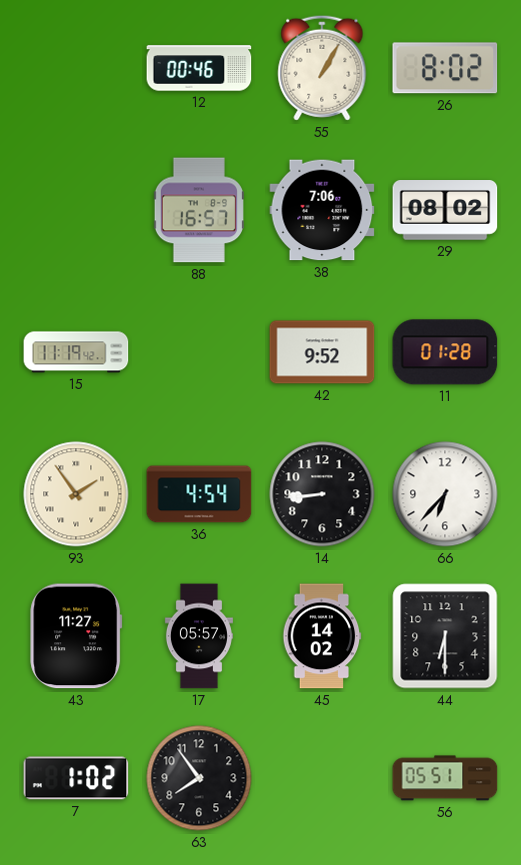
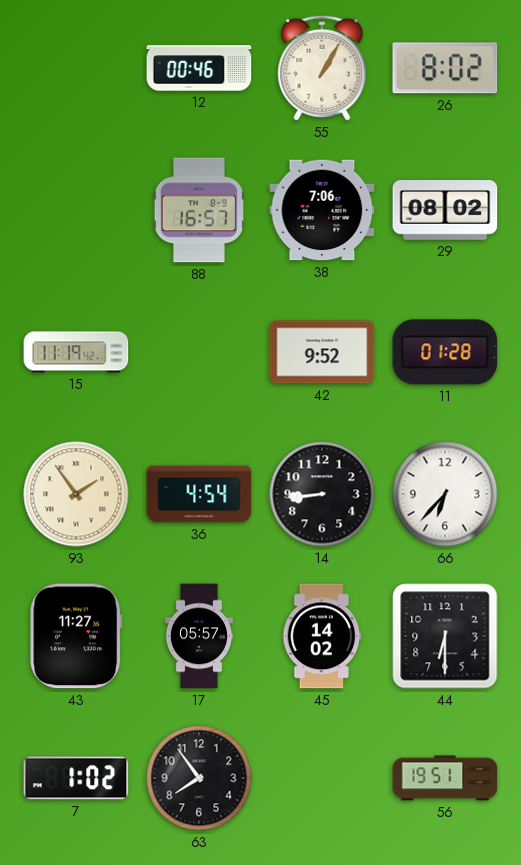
56: 05:51 -> 19:51
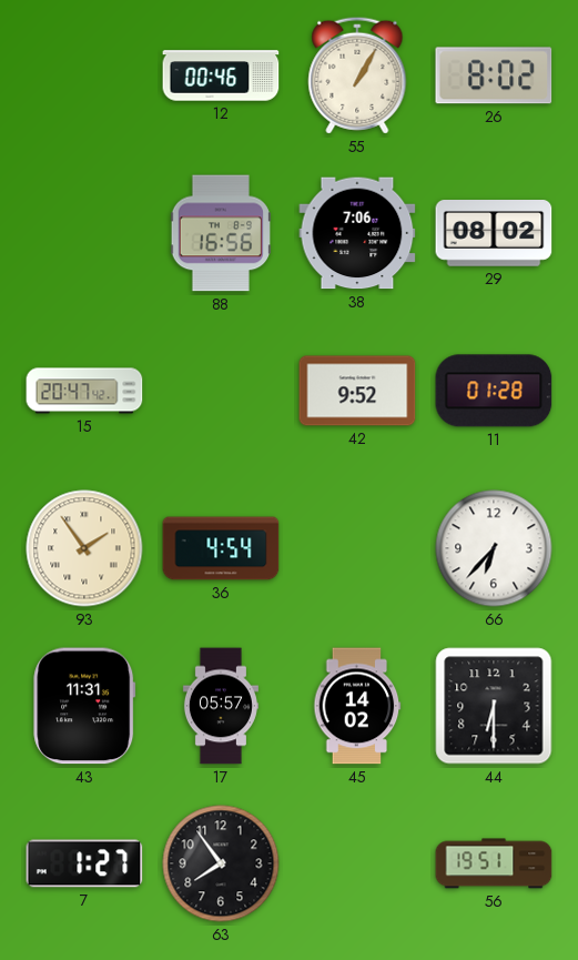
88: 16:57 -> 16:56
15: 11:19 -> 20:47
14: 8:44 -> none
43: 11:27 -> 11:31
7: 1:02 -> 1:27
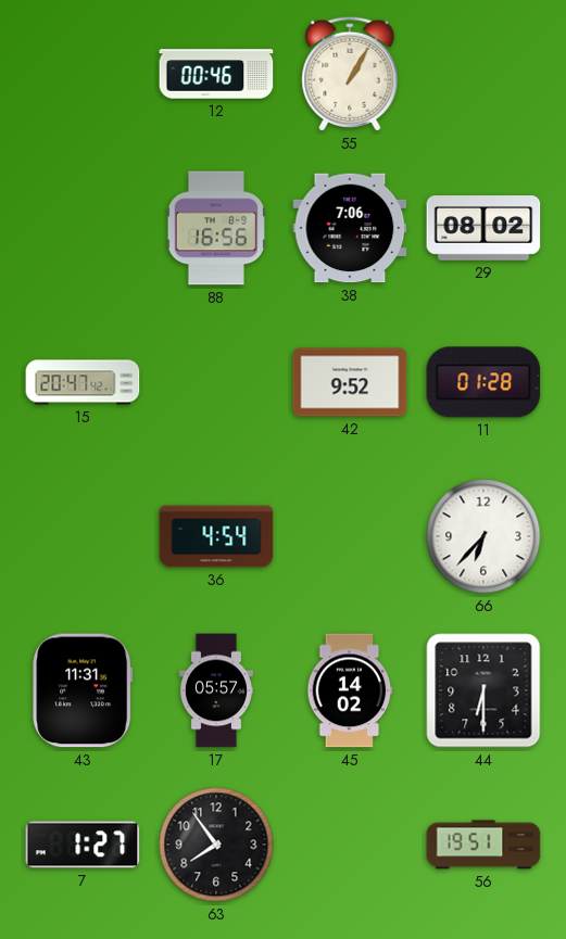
26: 8:02 -> none
93: 1:54 -> none
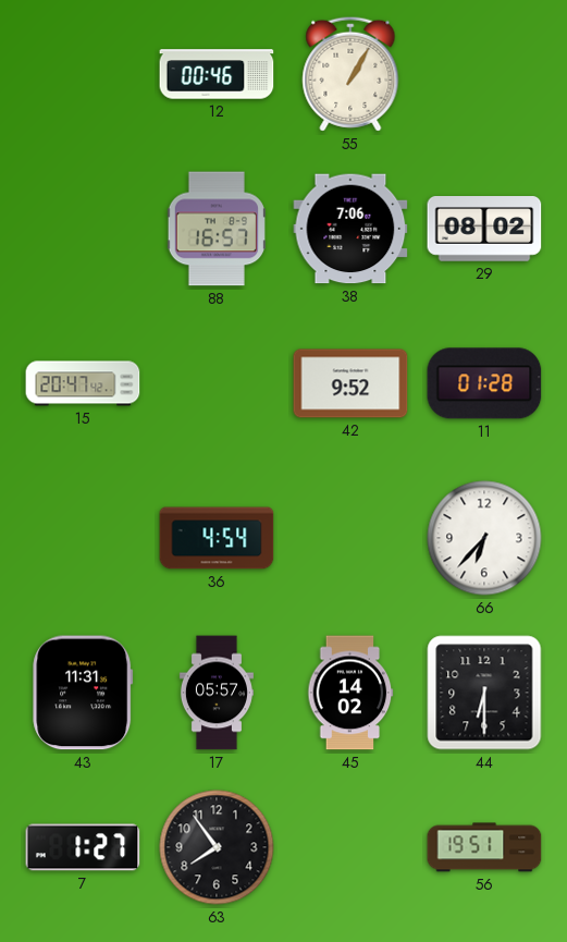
88: 16:56 -> 16:57
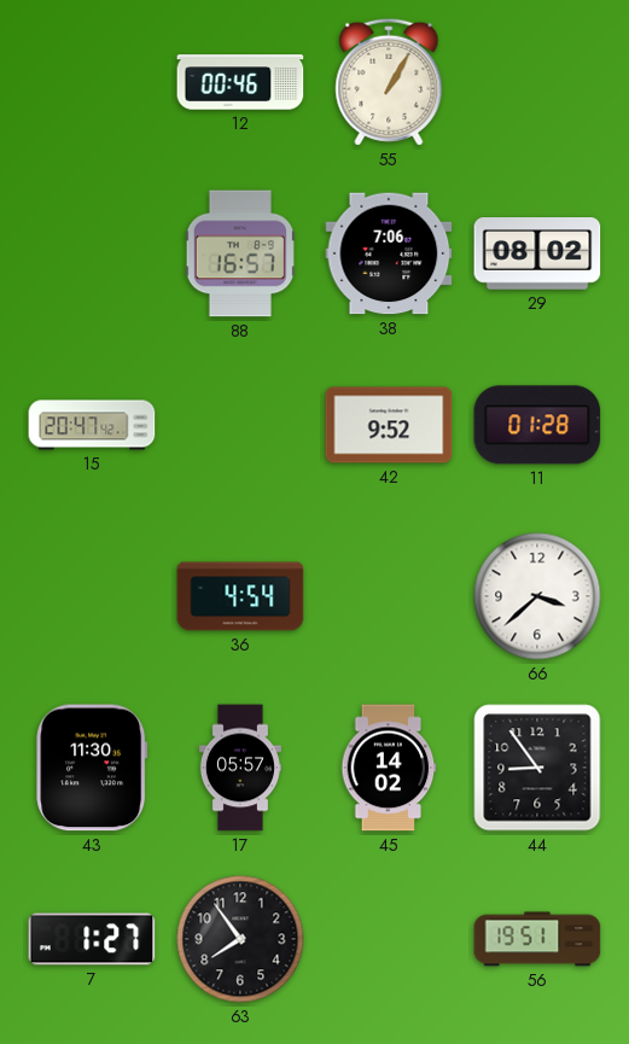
66: 6:37 -> 3:38
43: 11:31 -> 11:30
44: 6:30 -> 8:54
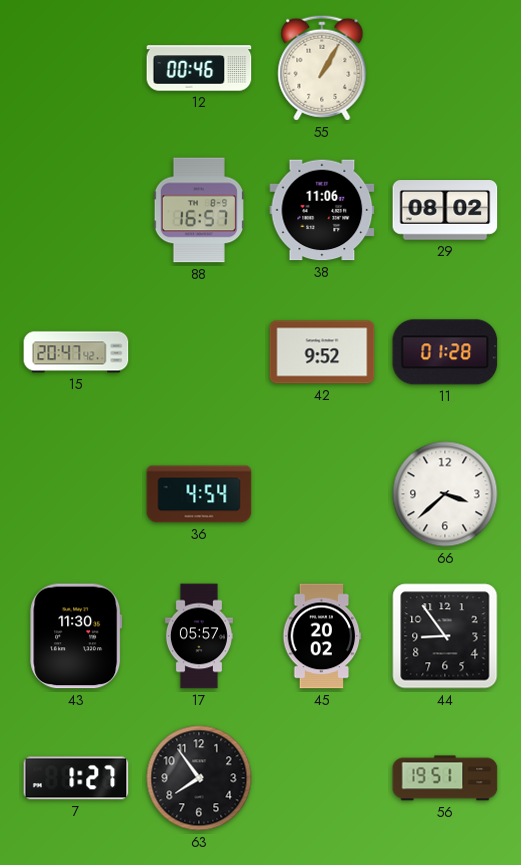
38: 7:06 -> 11:06
45: 14:02 -> 20:02
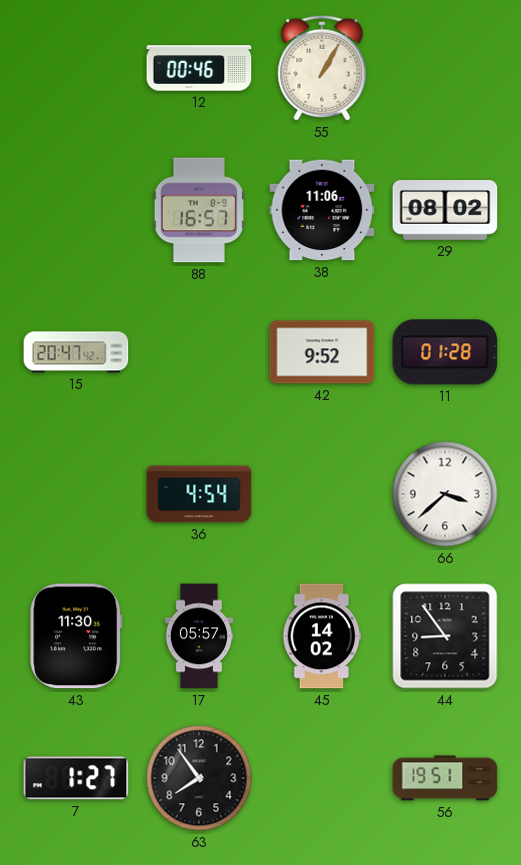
45: 20:02 -> 14:02
